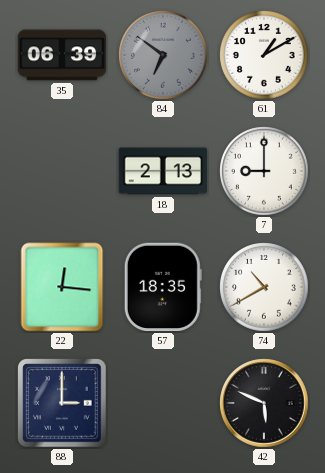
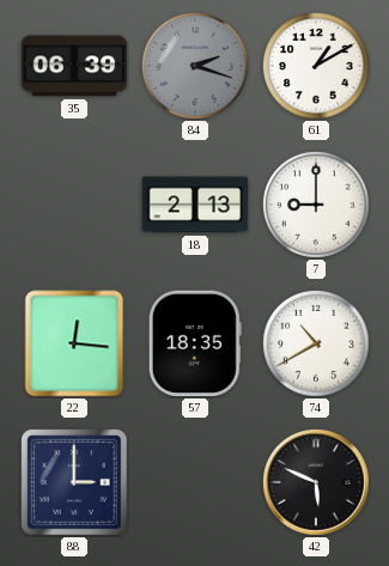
84: 6:51 -> 2:18
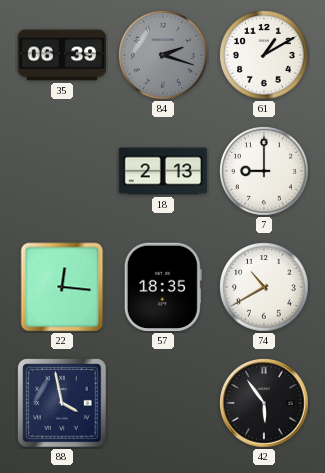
88: 3:00 -> 3:58
42: 5:49 -> 5:54
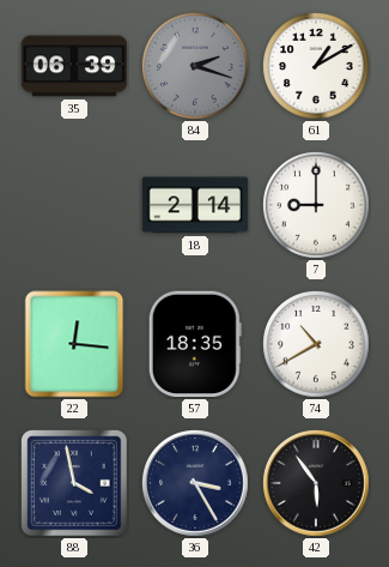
18: 2:13 -> 2:14
36: none -> 3:25
